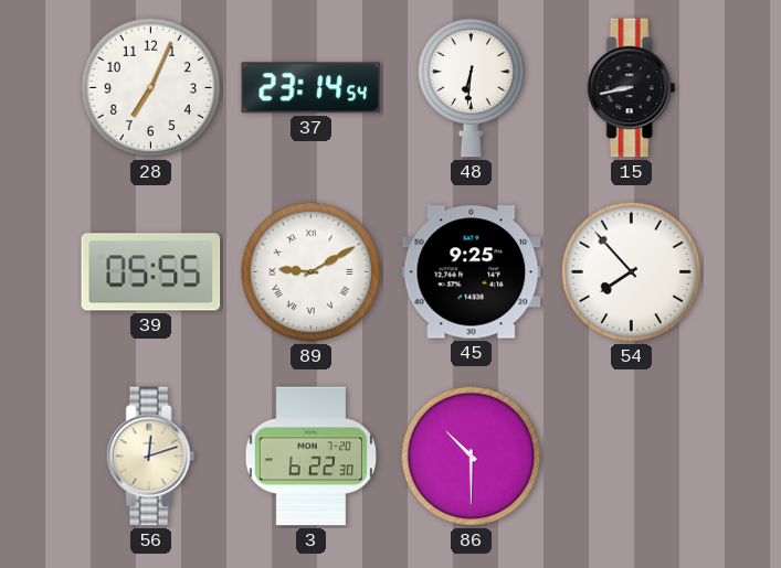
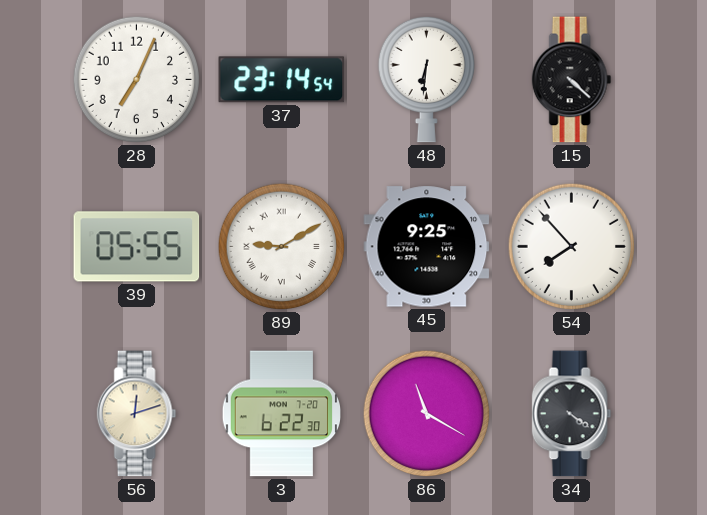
15: 8:43 -> 4:22
86: 10:30 -> 11:20
34: none -> 4:21
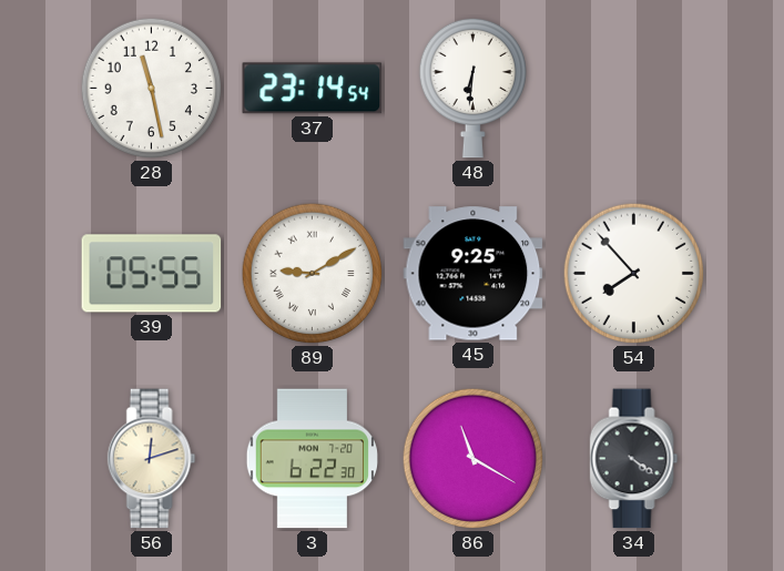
28: 7:04 -> 11:28
15: 4:22 -> none
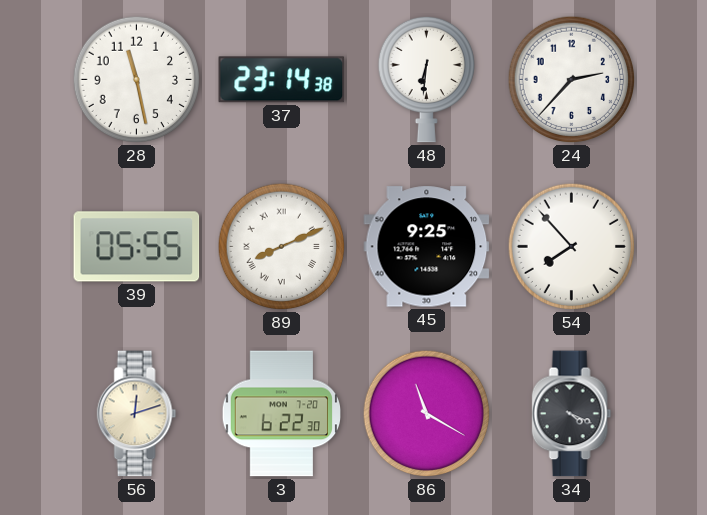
37: 23:14:54 -> 23:14:38
24: none -> 2:37
89: 9:10 -> 8:11
34: 4:21 -> 4:19
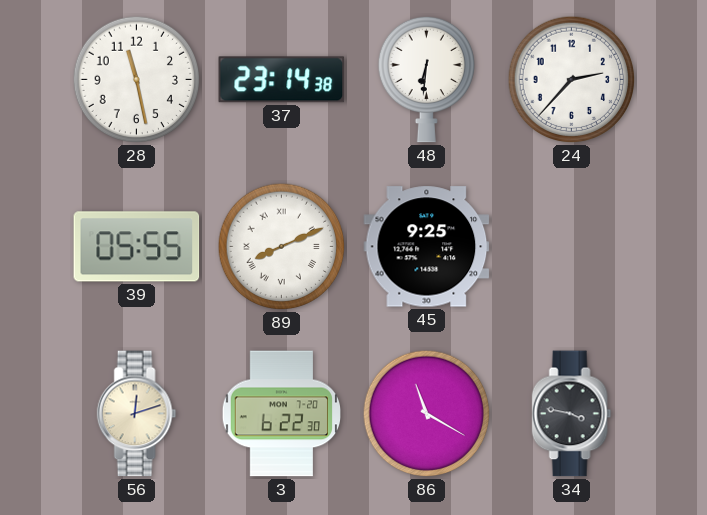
54: 7:53 -> none
34: 4:19 -> 3:47
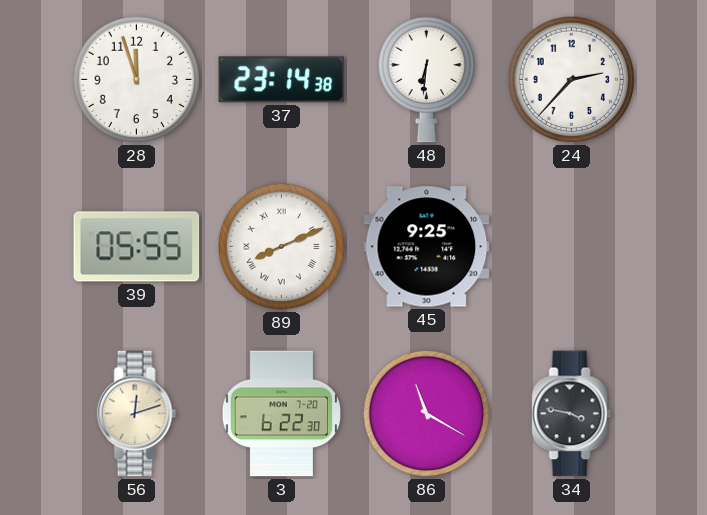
28: 11:28 -> 11:57
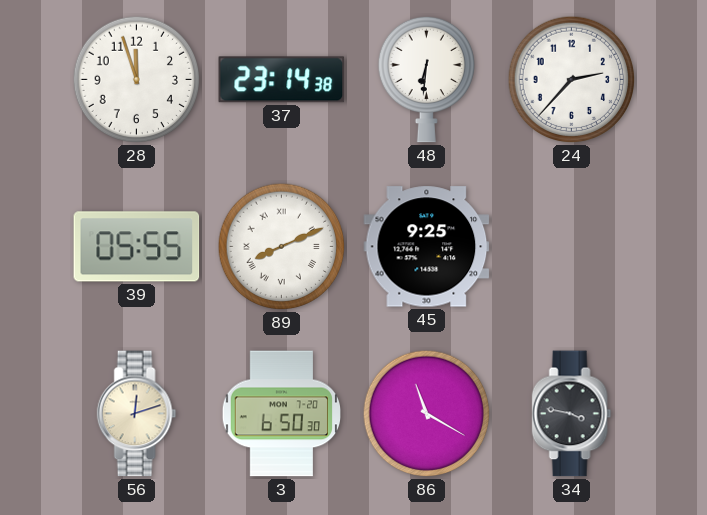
3: 6:22 -> 6:50
